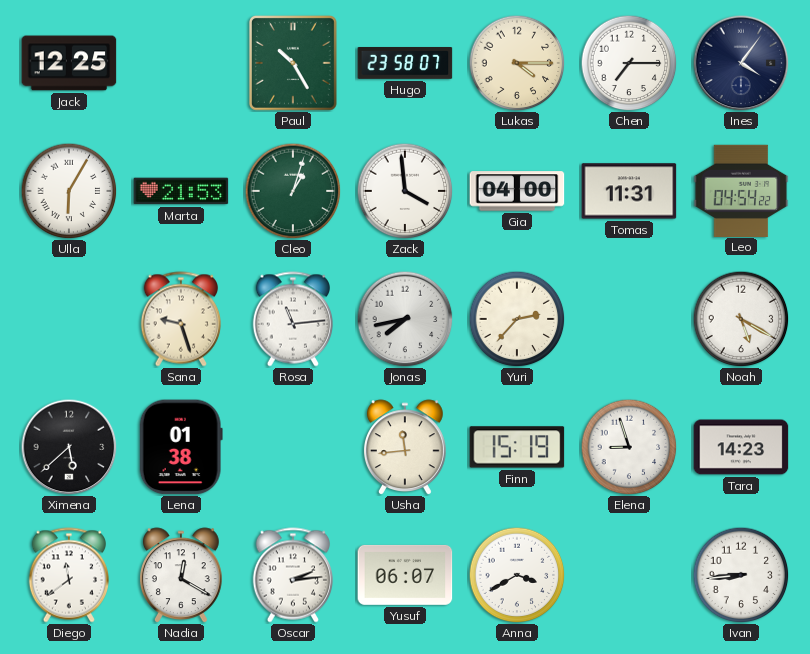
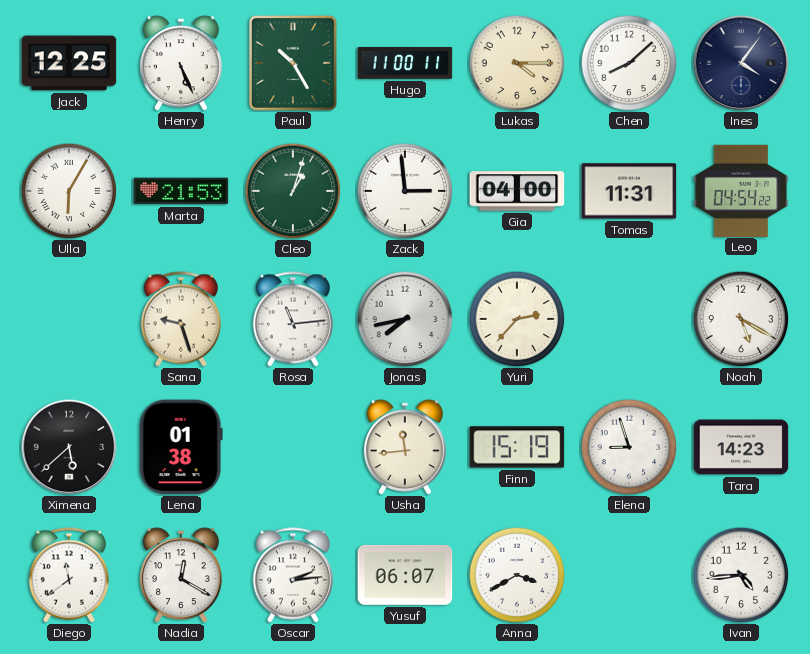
Henry: none -> 5:26
Hugo: 23:58 -> 11:00
Chen: 7:15 -> 8:08
Zack: 3:59 -> 2:59
Ivan: 8:44 -> 4:44
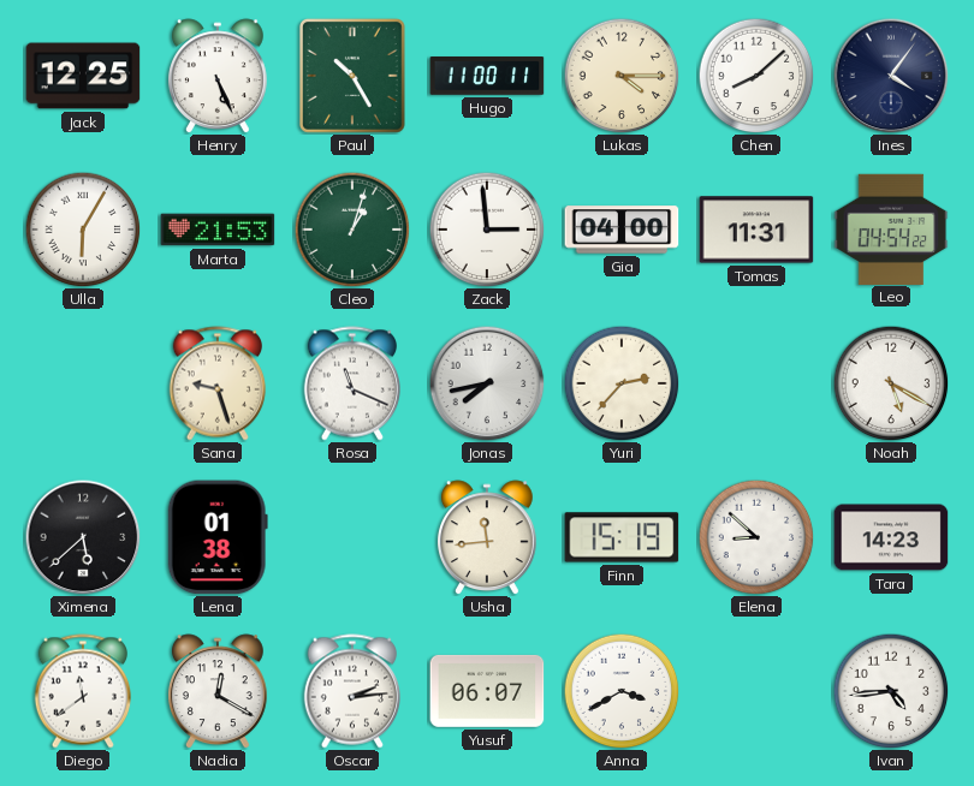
Rosa: 11:14 -> 11:19
Elena: 8:57 -> 8:52
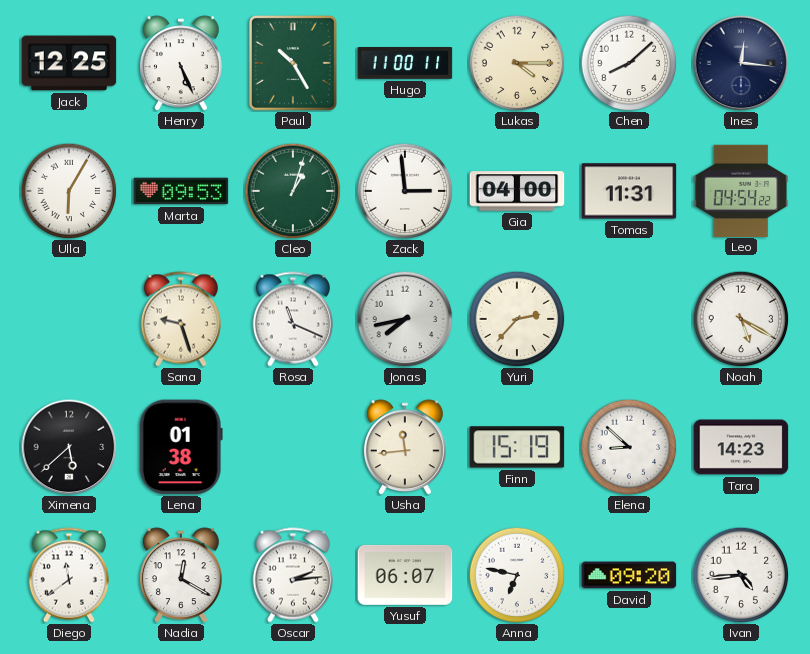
Ines: 4:06 -> 12:16
Marta: 21:53 -> 09:53
Anna: 3:40 -> 6:47
David: none -> 09:20
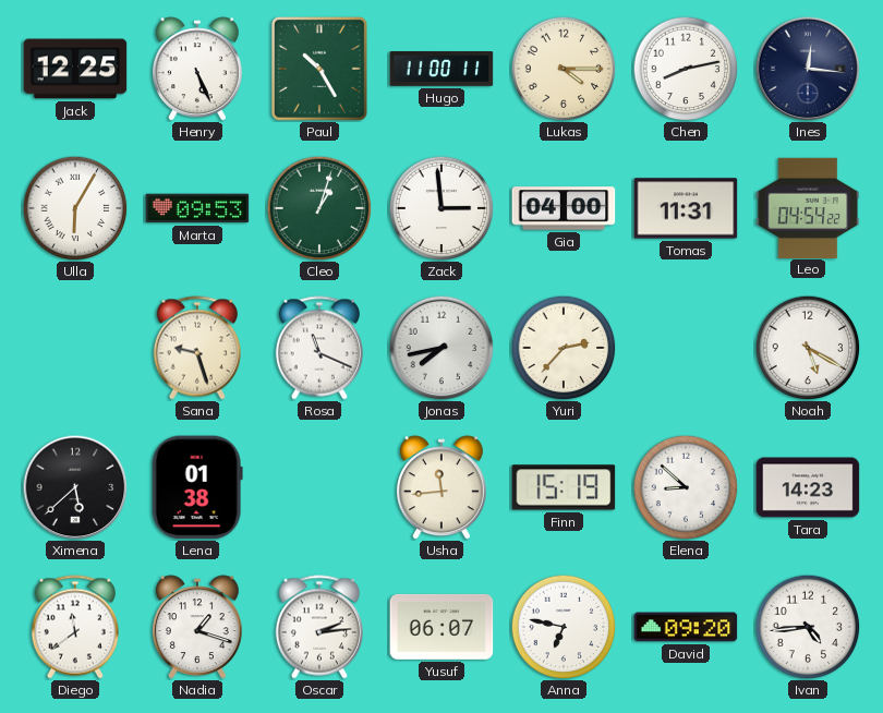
Chen: 8:08 -> 8:13
Nadia: 12:20 -> 1:18
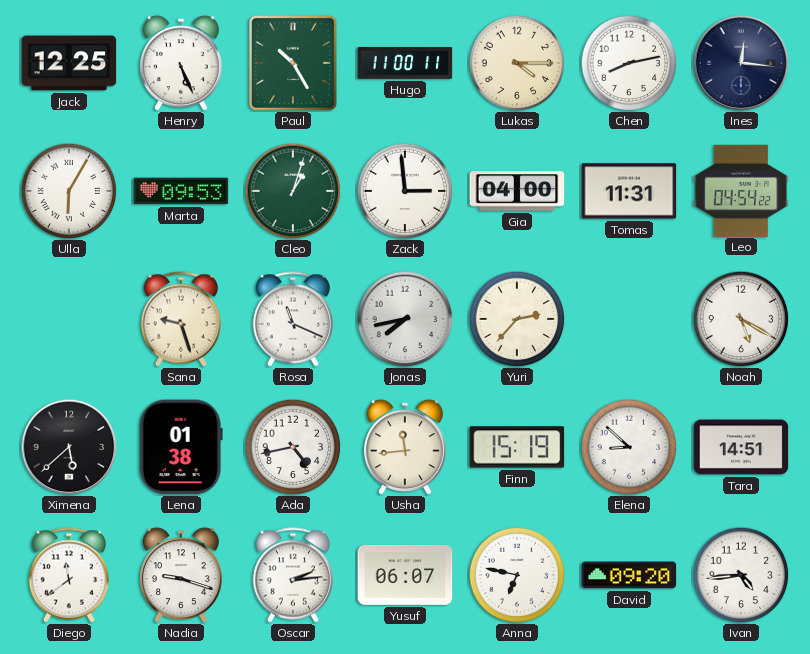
Ada: none -> 4:43
Tara: 14:23 -> 14:51
Nadia: 1:18 -> 9:18
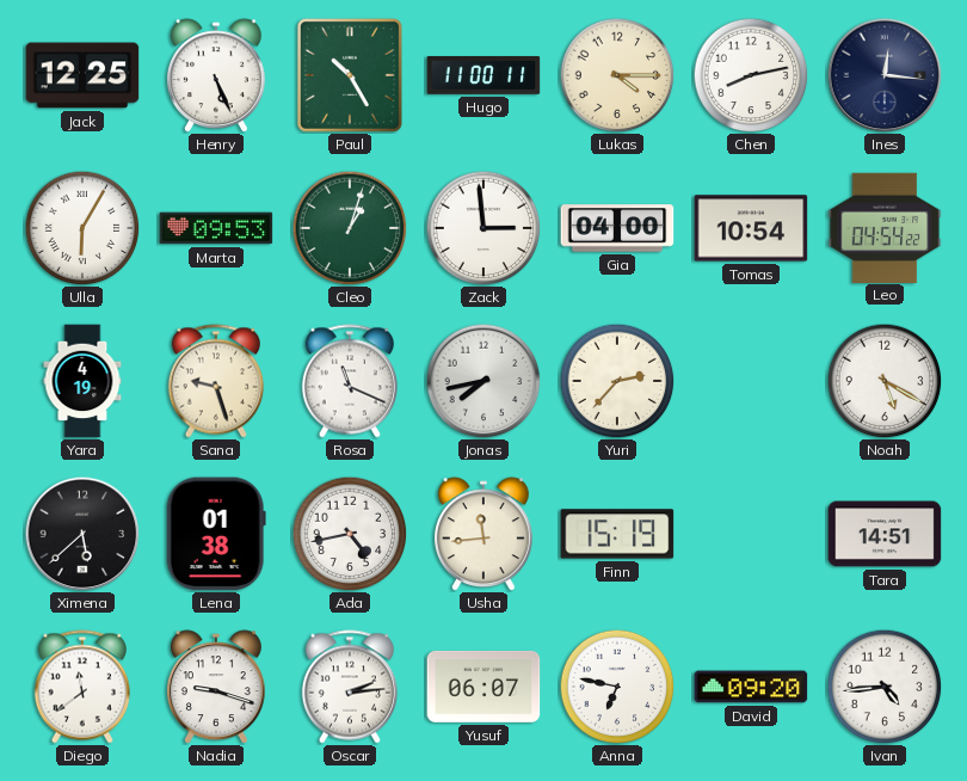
Tomas: 11:31 -> 10:54
Yara: none -> 4:19
Elena: 8:52 -> none
